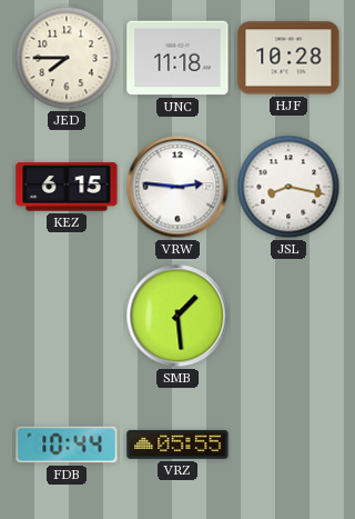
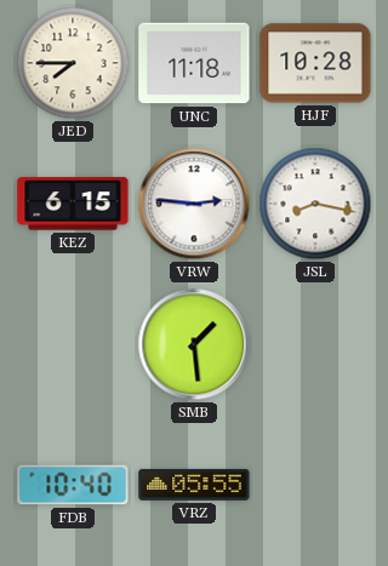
FDB: 10:44 -> 10:40
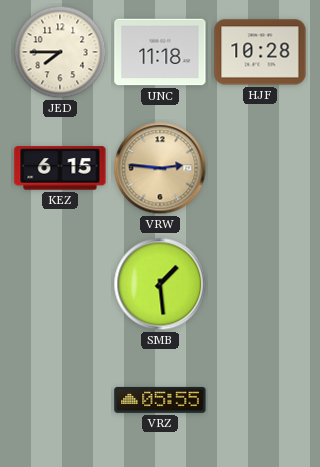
VRW dial: white -> champagne
JSL: 8:17 -> none
FDB: 10:40 -> none
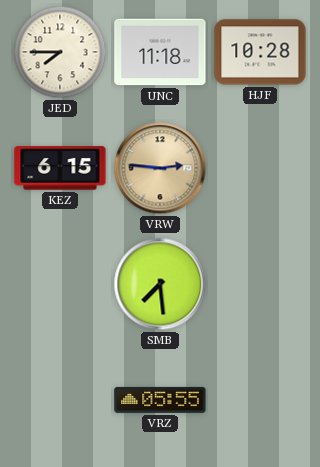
SMB: 1:29 -> 7:29
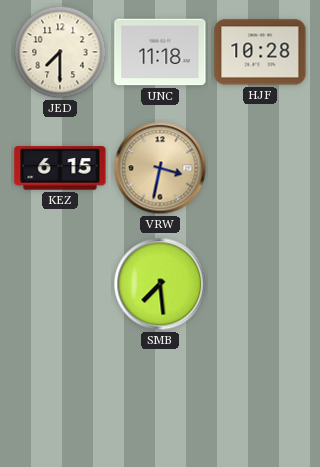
JED: 7:45 -> 7:30
VRW: 2:46 -> 3:32
VRZ: 05:55 -> none
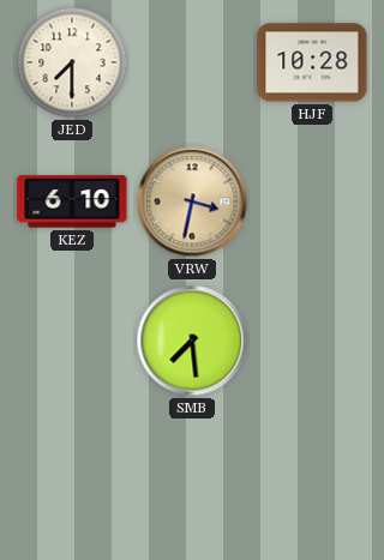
UNC: 11:18 -> none
KEZ: 6:15 -> 6:10
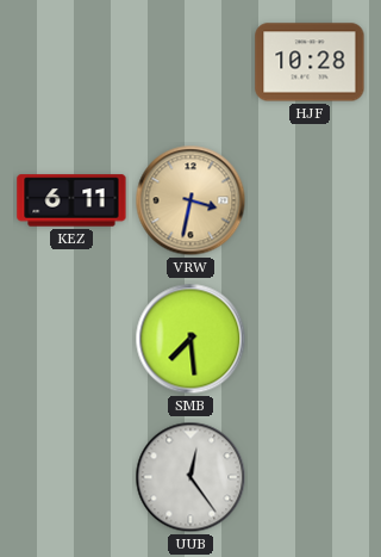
JED: 7:30 -> none
KEZ: 6:10 -> 6:11
UUB: none -> 12:24
